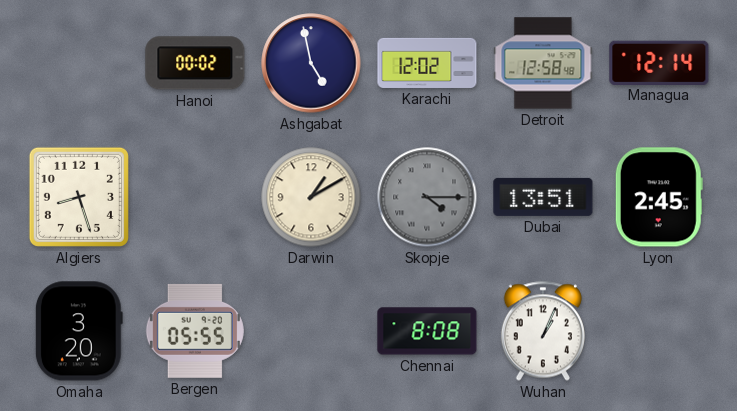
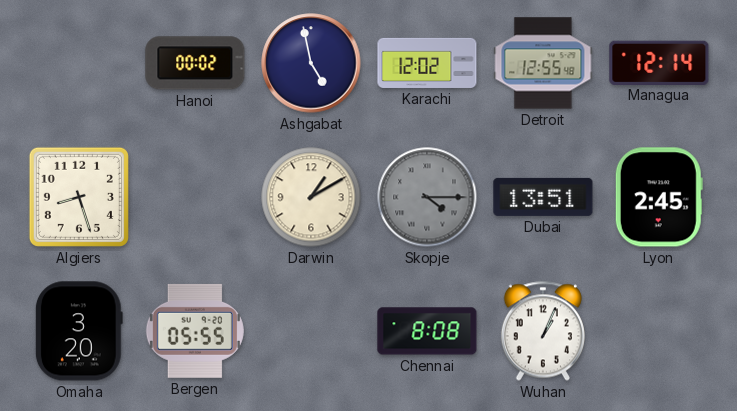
Detroit: 12:58 -> 12:55
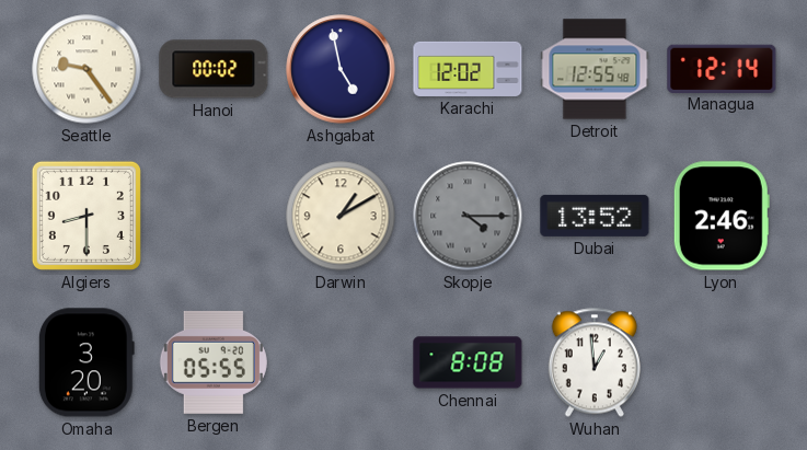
Seattle: none -> 9:24
Algiers: 8:27 -> 8:30
Dubai: 13:51 -> 13:52
Lyon: 2:45 -> 2:46
Wuhan: 1:04 -> 12:59
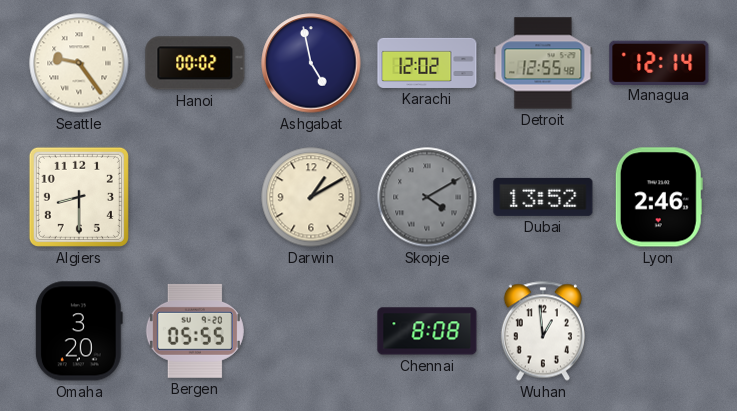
Skopje: 4:15 -> 4:10
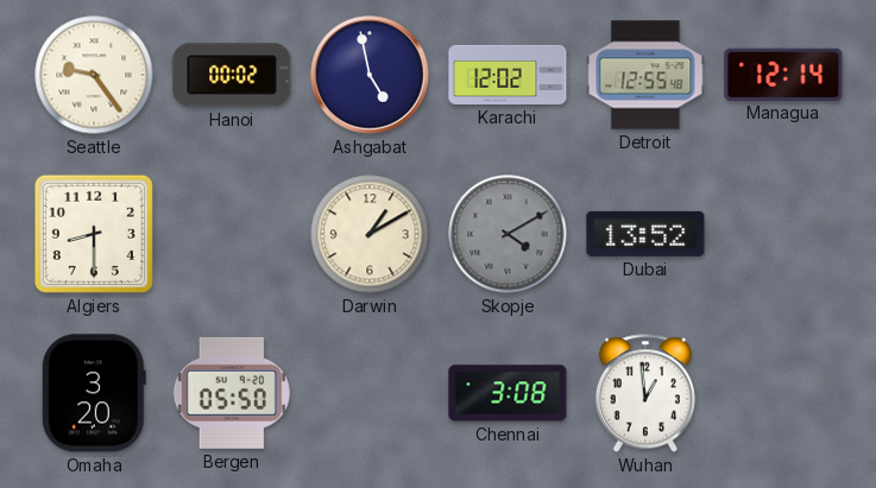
Lyon: 2:46 -> none
Bergen: 05:55 -> 05:50
Chennai: 8:08 -> 3:08
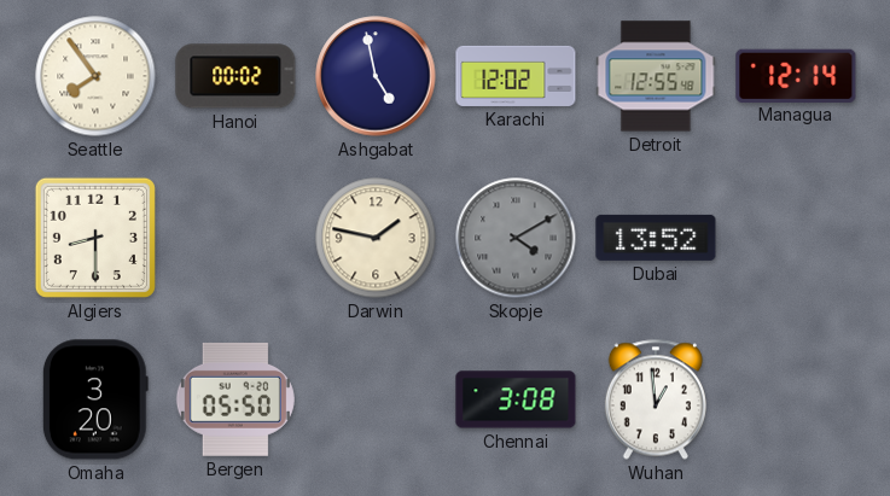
Seattle: 9:24 -> 7:54
Darwin: 1:10 -> 1:47
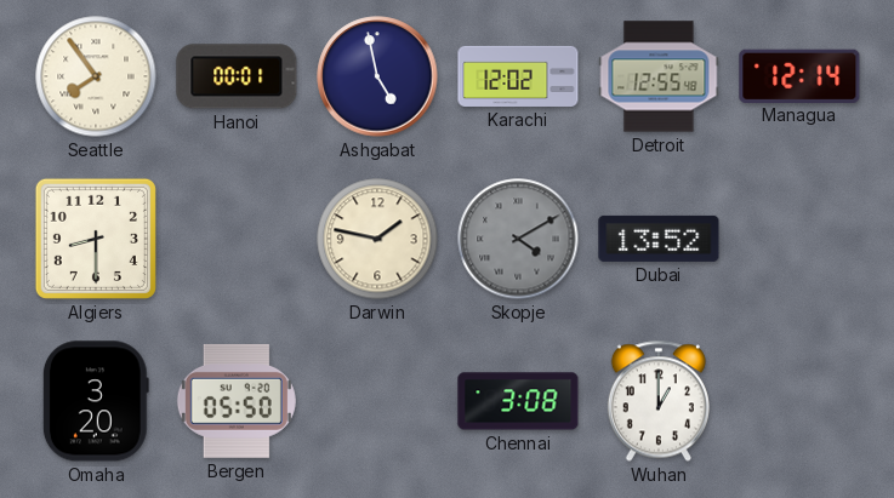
Hanoi: 00:02 -> 00:01
Wuhan: 12:59 -> 1:00
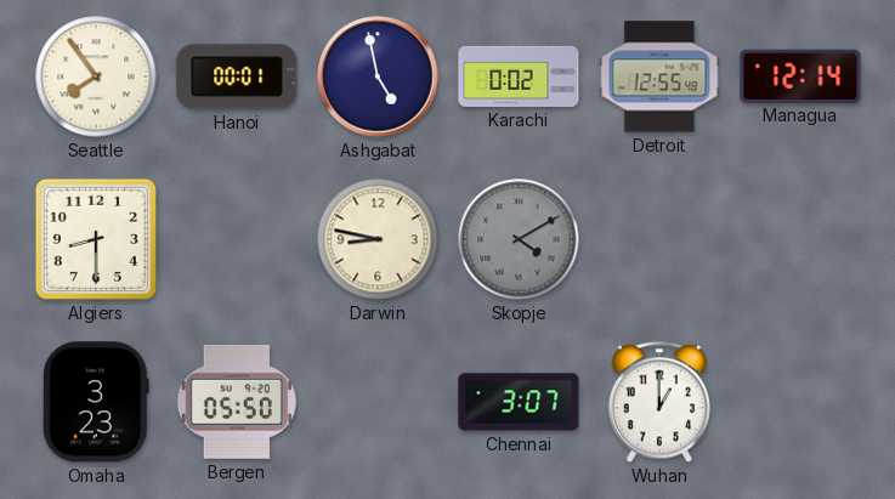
Karachi: 12:02 -> 0:02
Darwin: 1:47 -> 8:47
Dubai: 13:52 -> none
Omaha: 3:20 -> 3:23
Chennai: 3:08 -> 3:07
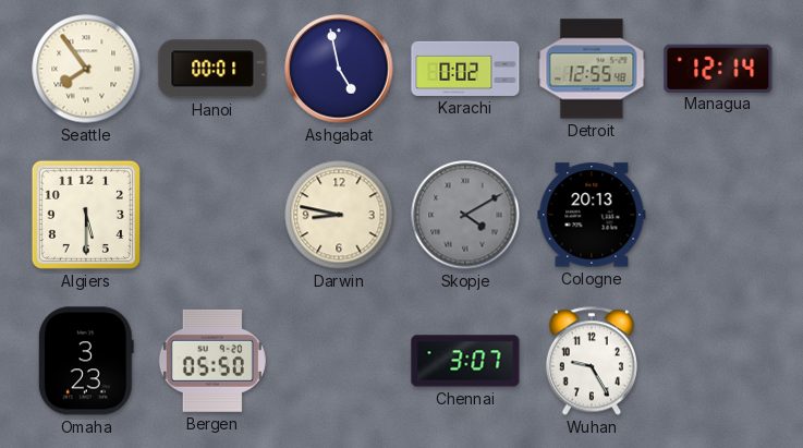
Algiers: 8:30 -> 5:30
Cologne: none -> 20:13
Wuhan: 1:00 -> 9:25
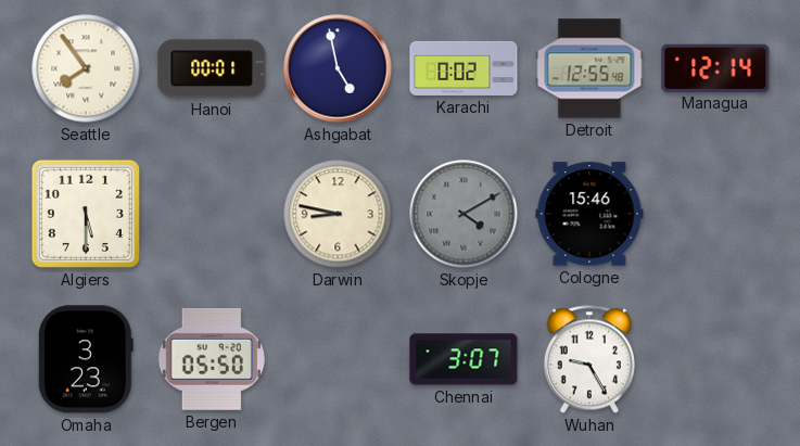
Cologne: 20:13 -> 15:46
